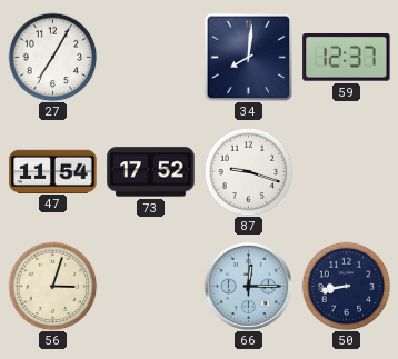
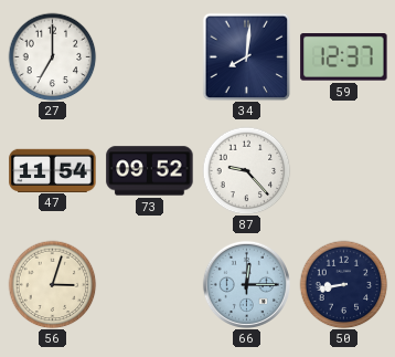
27: 7:05 -> 7:00
73: 17:52 -> 09:52
87: 9:18 -> 9:23
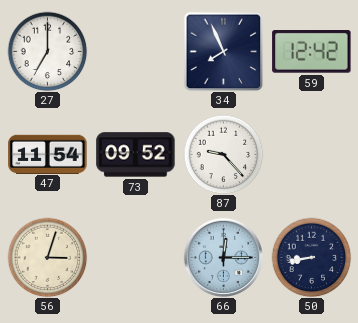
34: 8:01 -> 7:56
59: 12:37 -> 12:42
